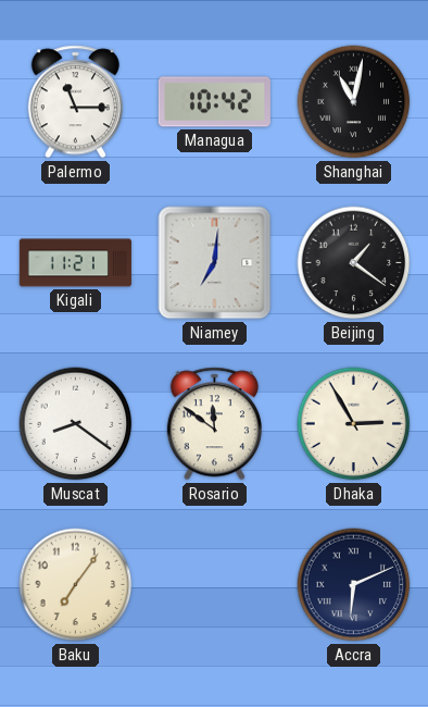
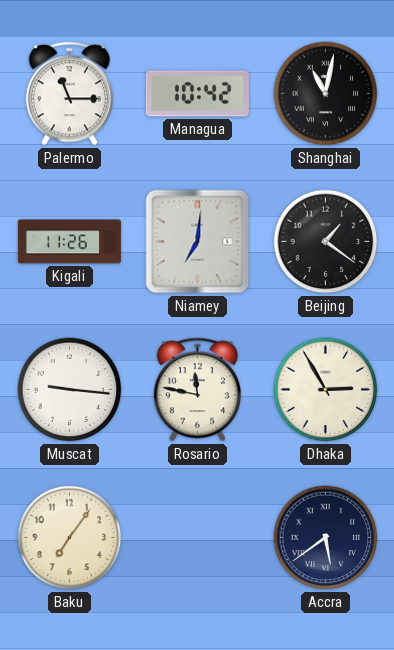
Kigali: 11:21 -> 11:26
Muscat: 8:21 -> 9:16
Rosario: 11:51 -> 11:47
Accra: 6:11 -> 5:39
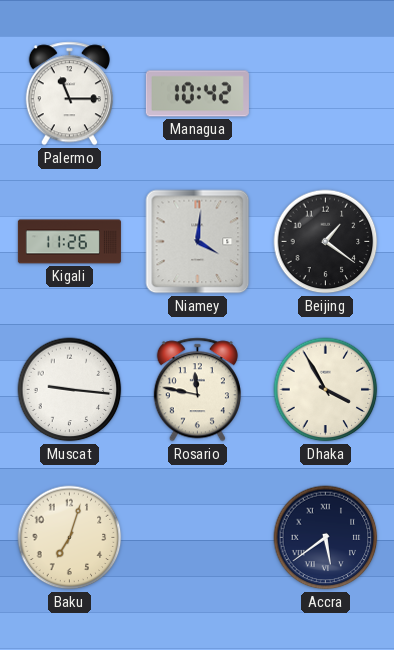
Shanghai: 11:02 -> none
Niamey: 7:01 -> 4:01
Dhaka: 2:55 -> 3:55
Baku: 7:06 -> 7:03
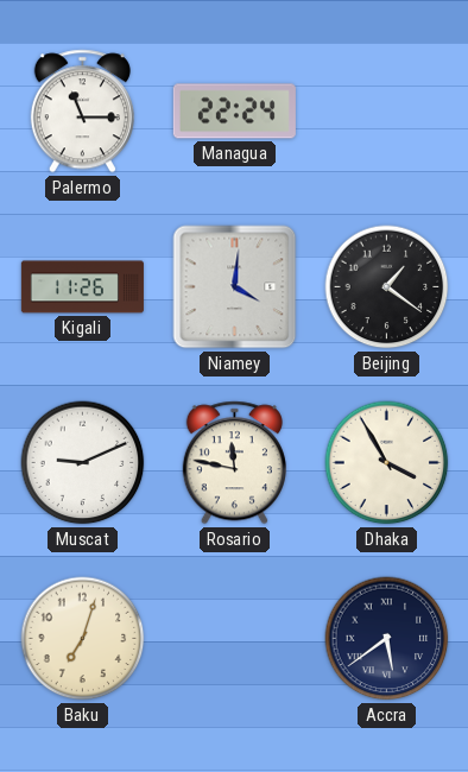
Managua: 10:42 -> 22:24
Muscat: 9:16 -> 9:11
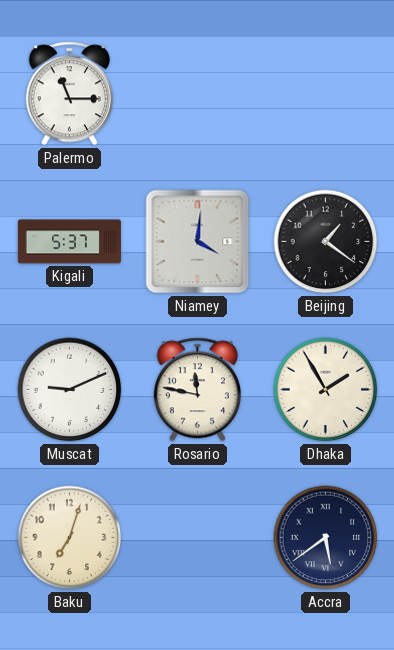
Managua: 22:24 -> none
Kigali: 11:26 -> 5:37
Dhaka: 3:55 -> 1:55
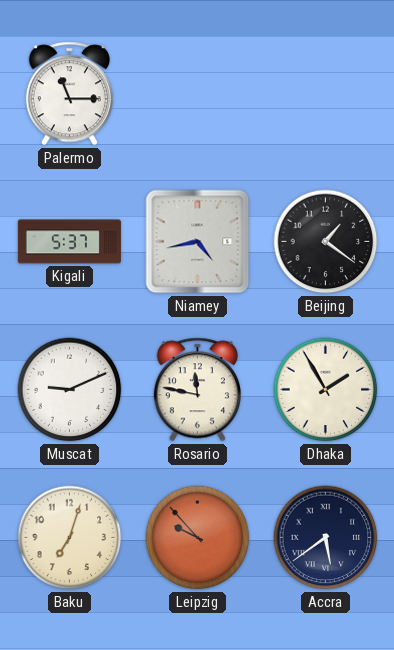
Niamey: 4:01 -> 4:43
Leipzig: none -> 9:53
